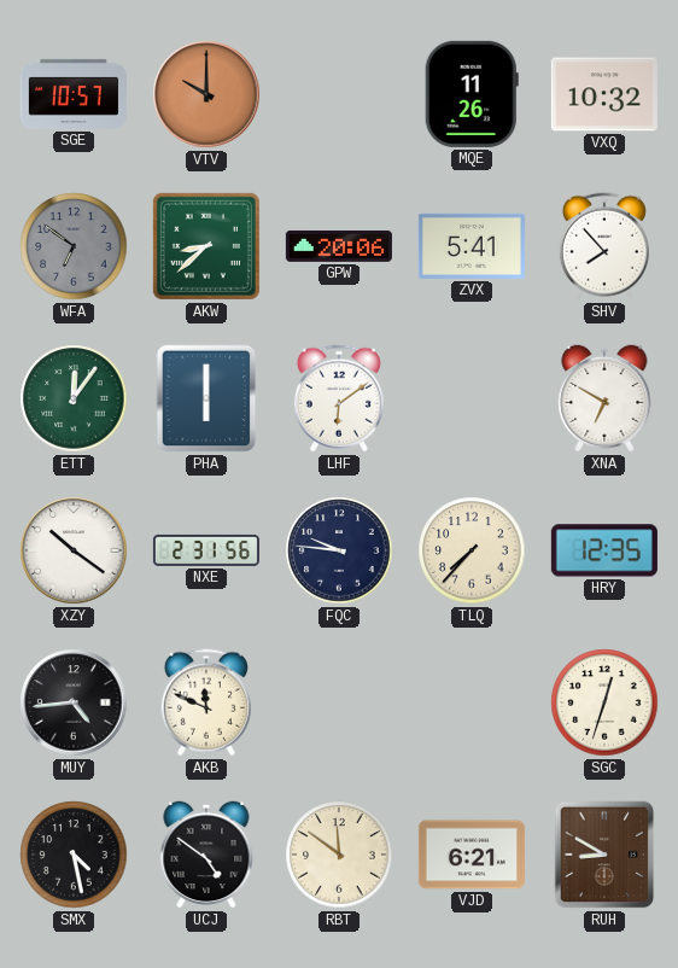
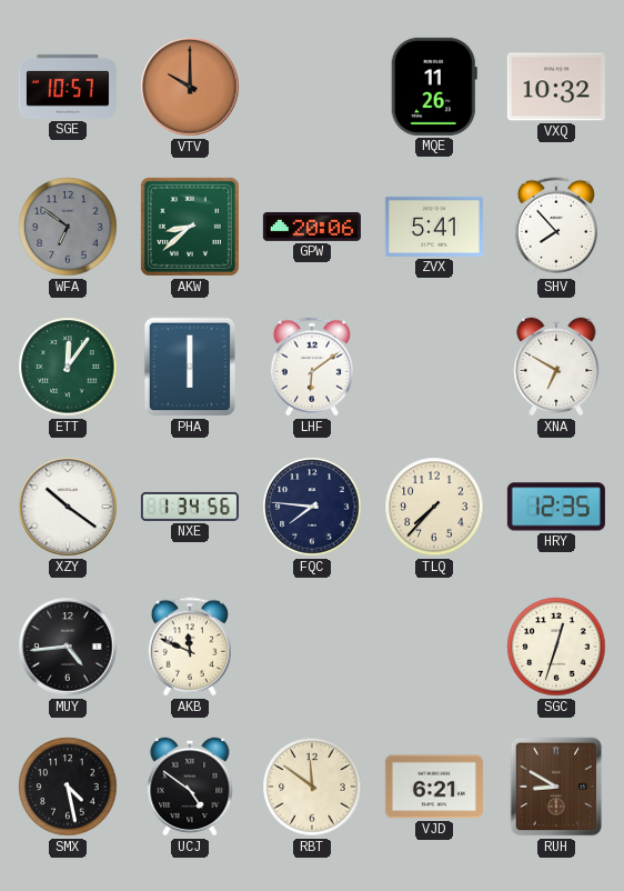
NXE: 2:31 -> 1:34
FQC: 9:46 -> 7:46
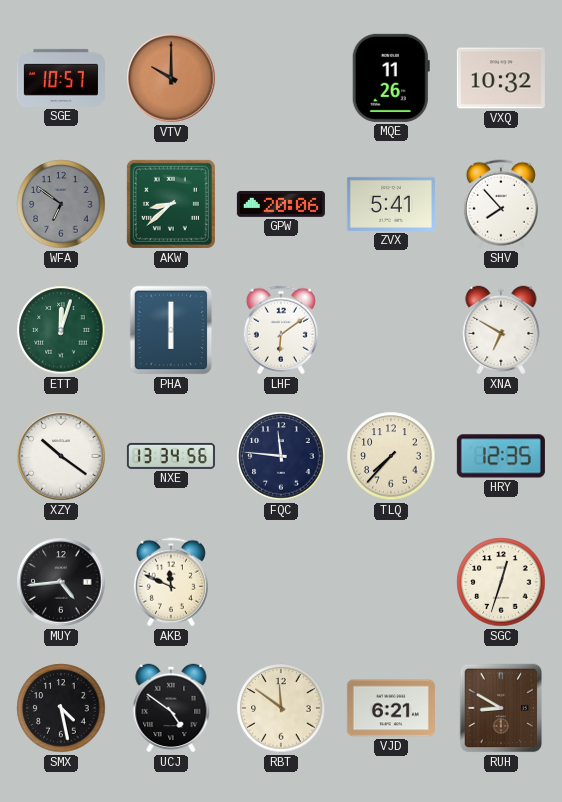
ETT: 12:06 -> 12:03
NXE: 1:34 -> 13:34
FQC: 7:46 -> 11:46
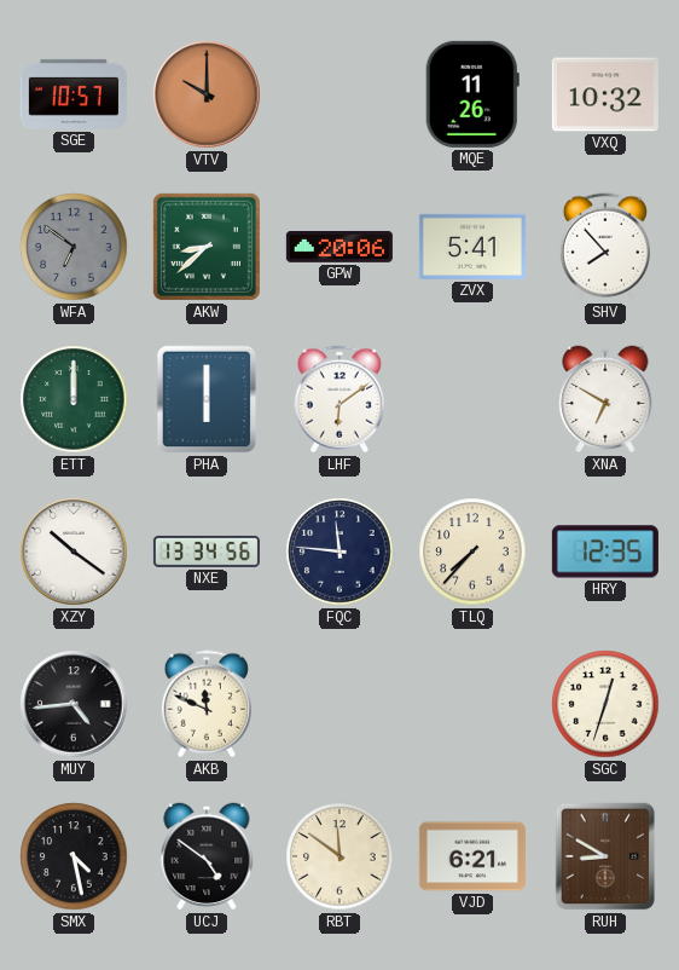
ETT: 12:03 -> 12:00
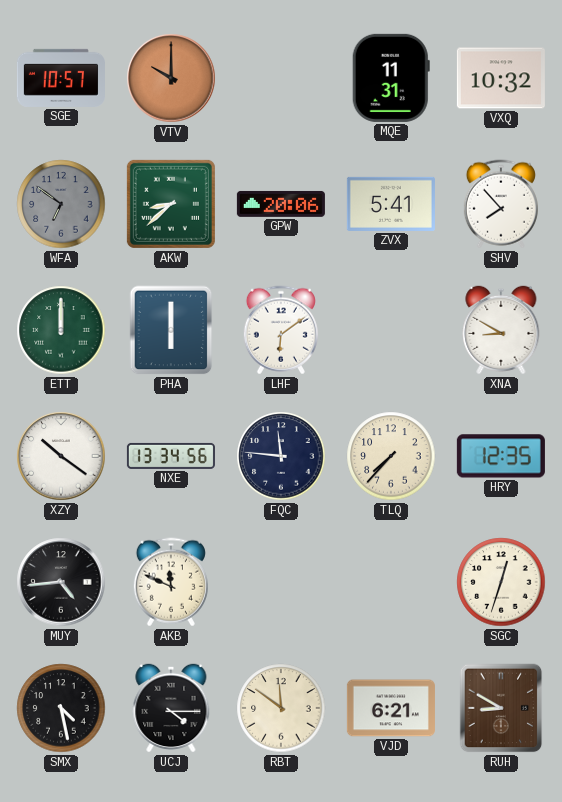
MQE: 11:26 -> 11:31
XNA: 6:50 -> 8:50
UCJ: 4:51 -> 4:15
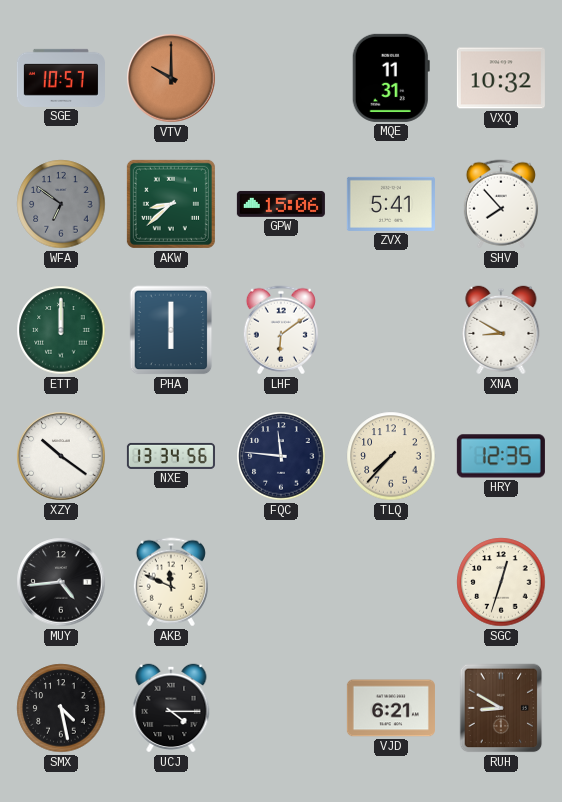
GPW: 20:06 -> 15:06
RBT: 11:51 -> none
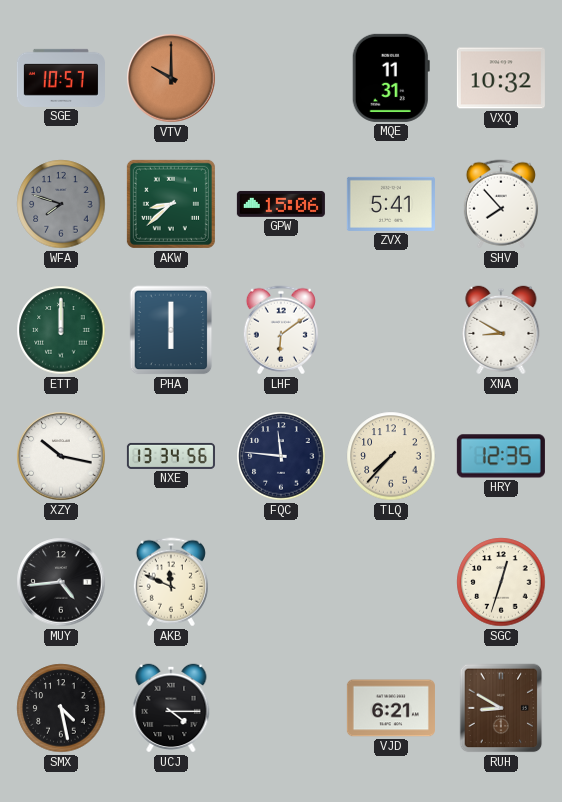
WFA: 6:51 -> 7:48
XZY: 10:21 -> 10:17
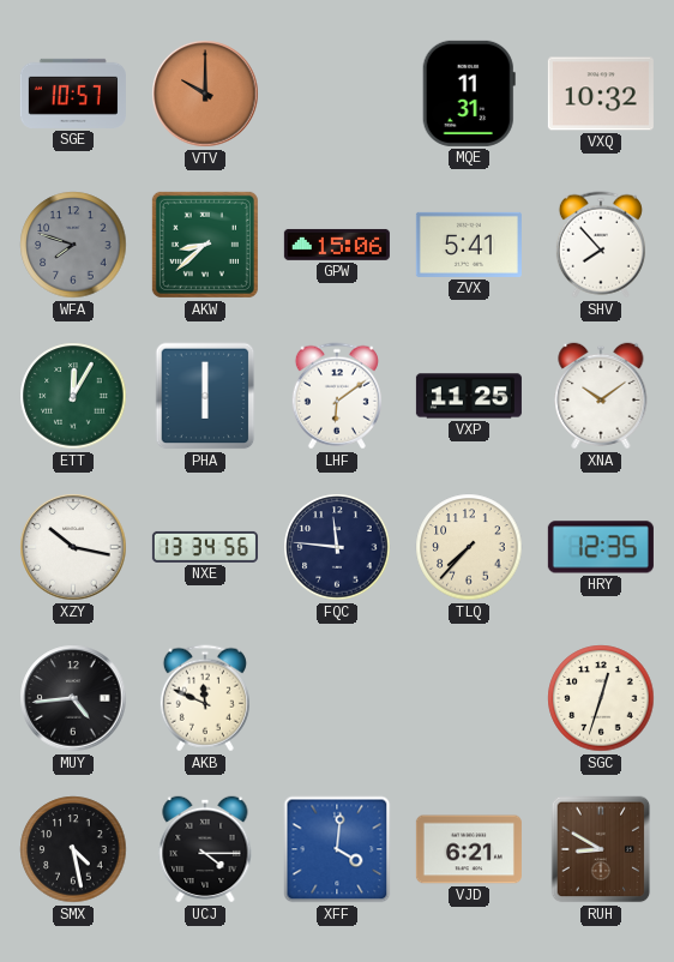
ETT: 12:00 -> 12:05
VXP: none -> 11:25
XNA: 8:50 -> 10:09
XFF: none -> 4:01
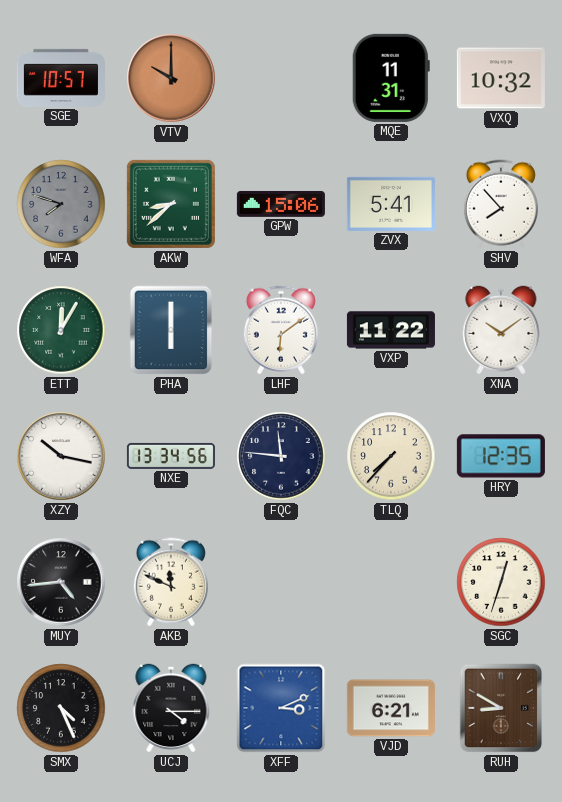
VXP: 11:25 -> 11:22
SMX: 4:28 -> 4:26
XFF: 4:01 -> 3:11
